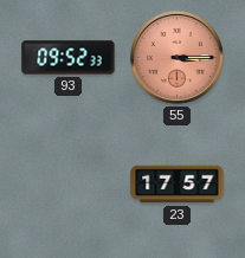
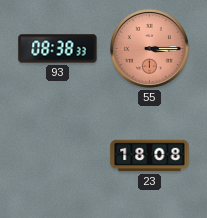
93: 09:52 -> 08:38
23: 17:57 -> 18:08
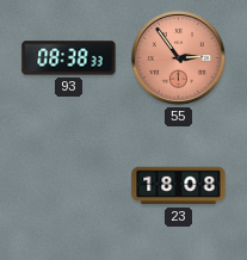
55: 3:15 -> 2:54
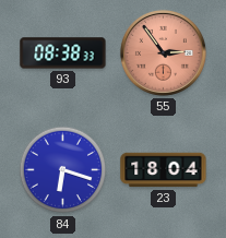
84: none -> 6:18
23: 18:08 -> 18:04
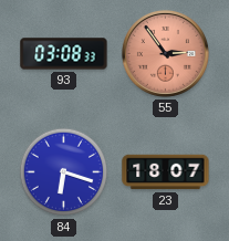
93: 08:38 -> 03:08
23: 18:04 -> 18:07
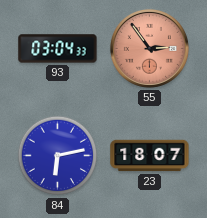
93: 03:08 -> 03:04
84: 6:18 -> 6:13
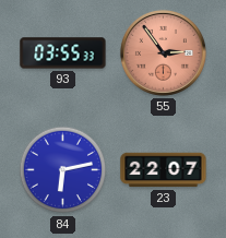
93: 03:04 -> 03:55
23: 18:07 -> 22:07
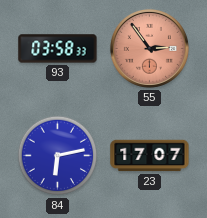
93: 03:55 -> 03:58
23: 22:07 -> 17:07
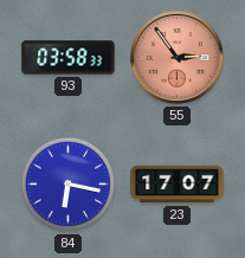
84: 6:13 -> 6:17
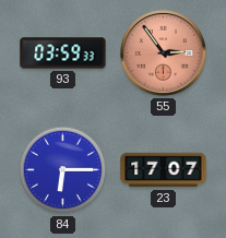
93: 03:58 -> 03:59
84: 6:17 -> 6:15
